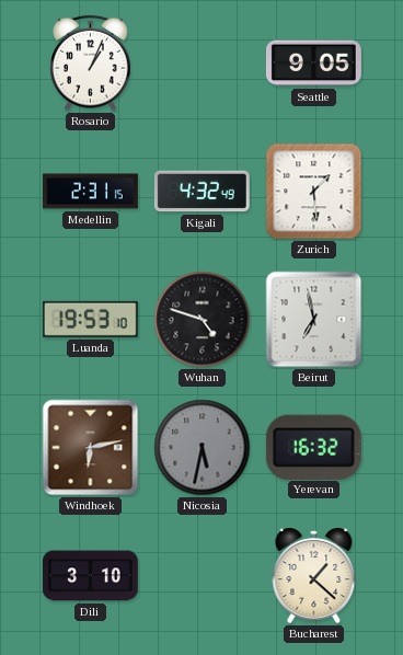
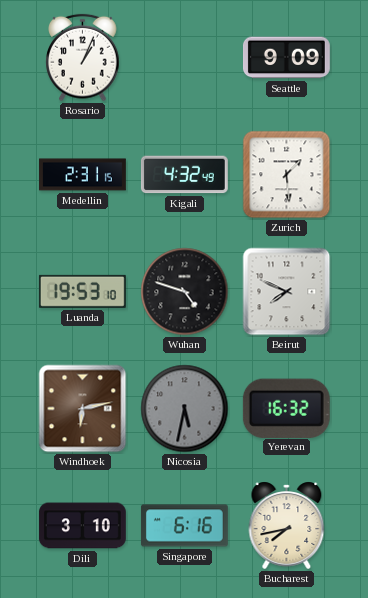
Seattle: 9:05 -> 9:09
Beirut: 6:58 -> 7:49
Singapore: none -> 6:16
Bucharest: 1:22 -> 7:43
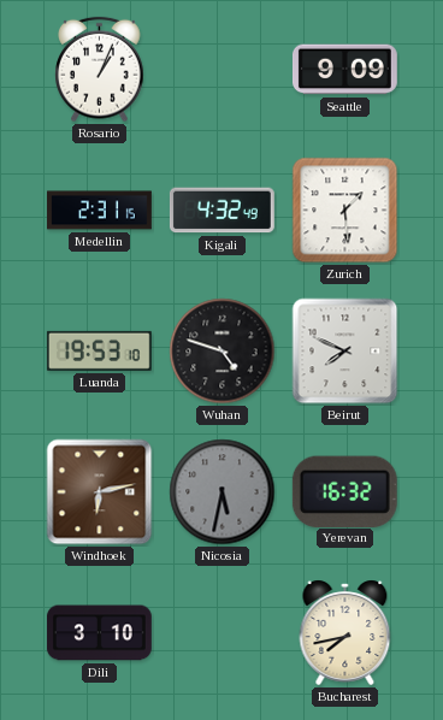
Singapore: 6:16 -> none
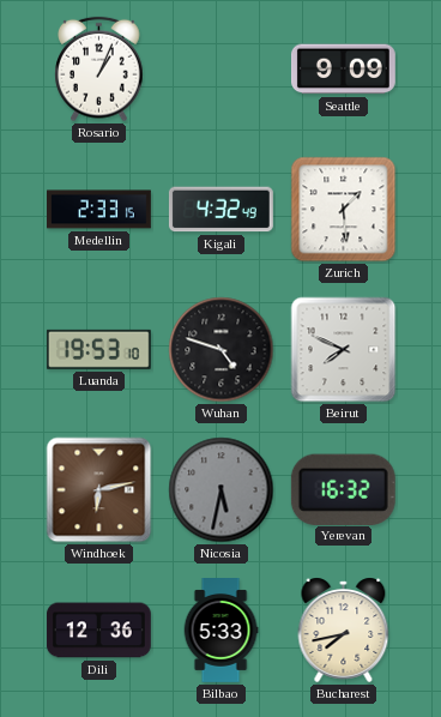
Medellin: 2:31 -> 2:33
Dili: 3:10 -> 12:36
Bilbao: none -> 5:33
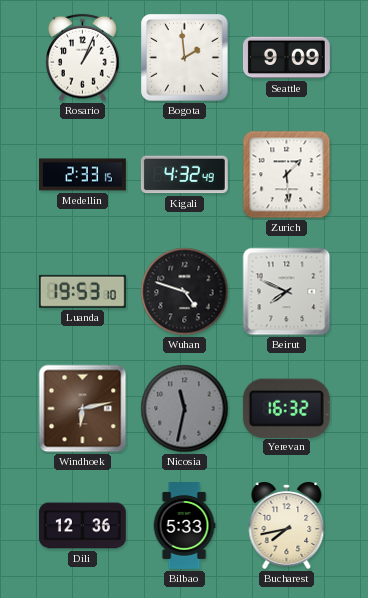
Bogota: none -> 1:59
Nicosia: 5:32 -> 11:32
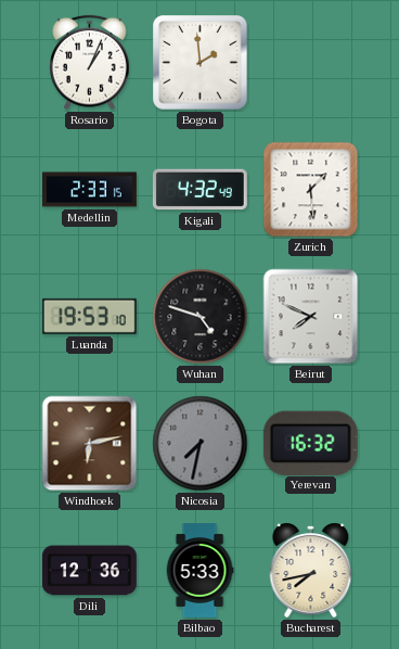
Seattle: 9:09 -> none
Nicosia: 11:32 -> 7:32
